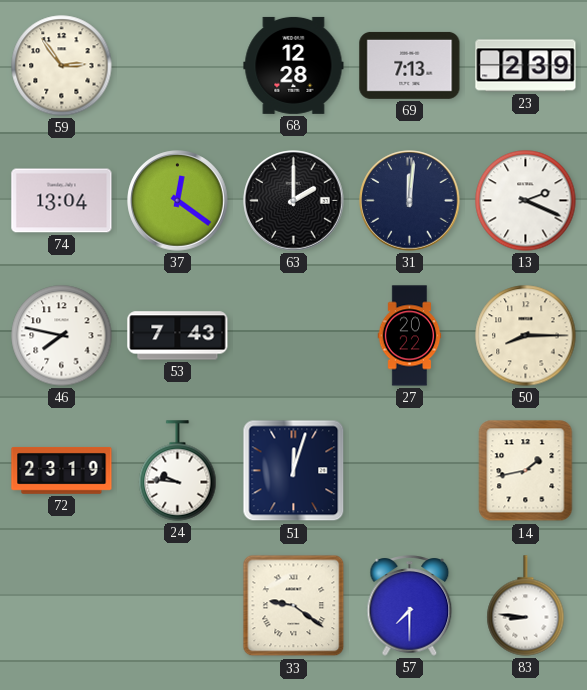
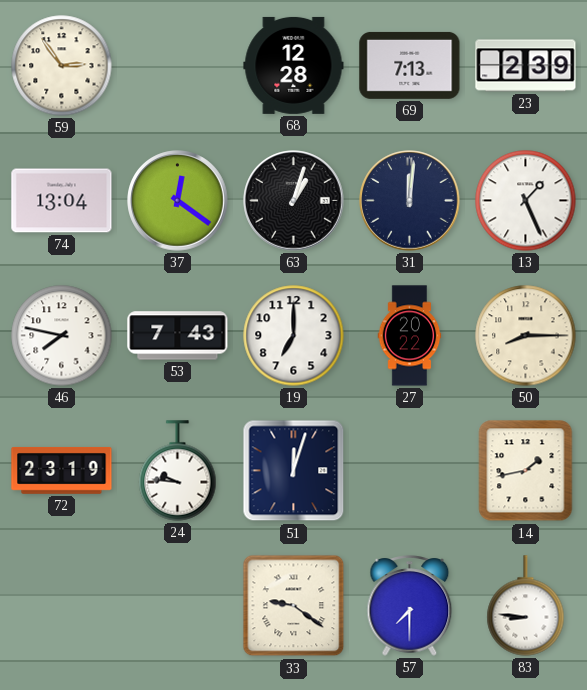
63: 2:00 -> 1:03
13: 2:19 -> 1:26
19: none -> 7:00
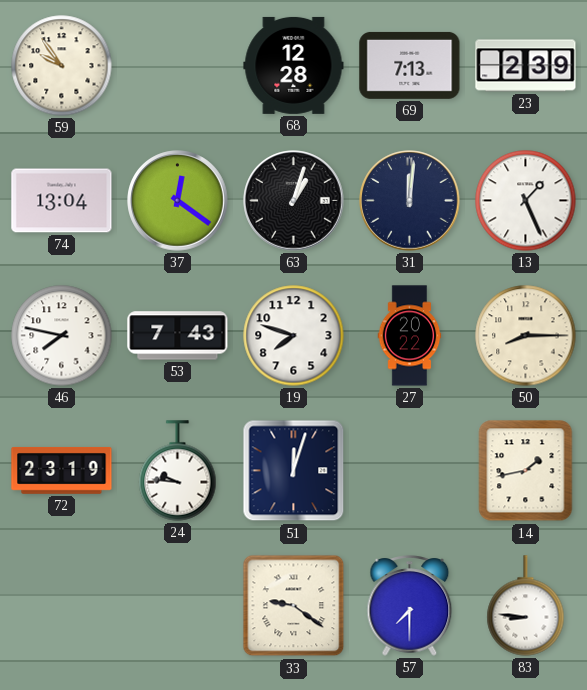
59: 2:54 -> 9:54
19: 7:00 -> 7:48
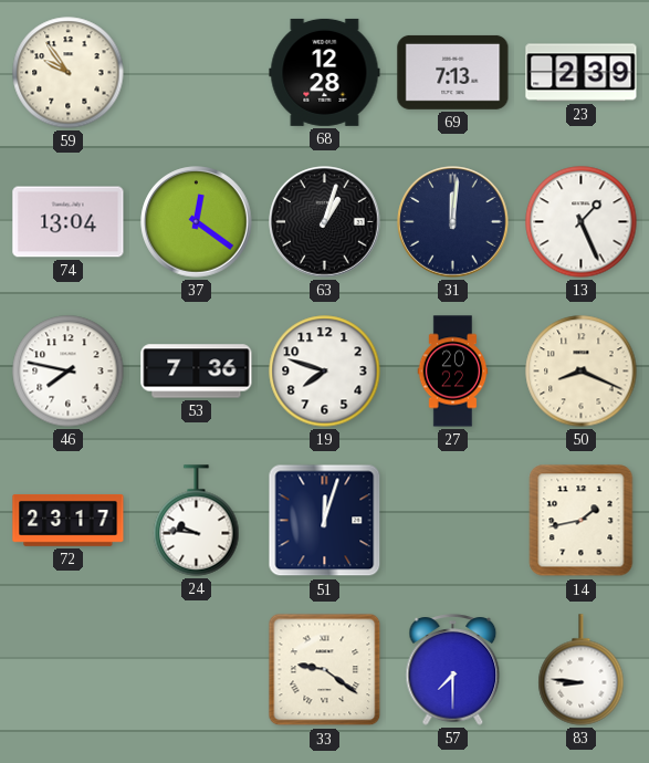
53: 7:43 -> 7:36
50: 8:15 -> 8:19
72: 23:19 -> 23:17
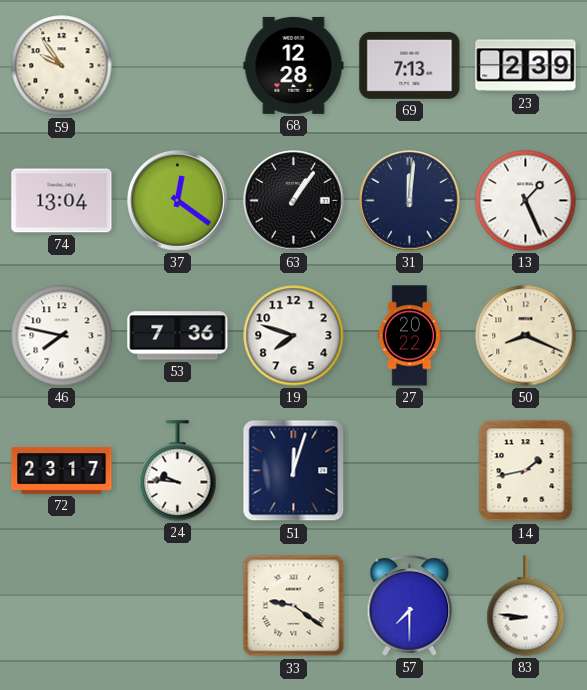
63: 1:03 -> 1:06
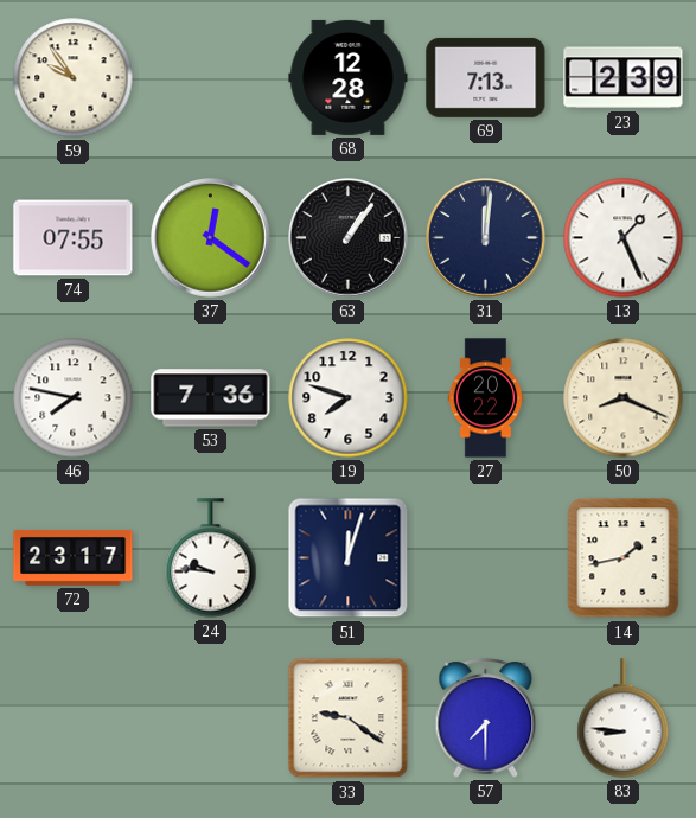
74: 13:04 -> 07:55
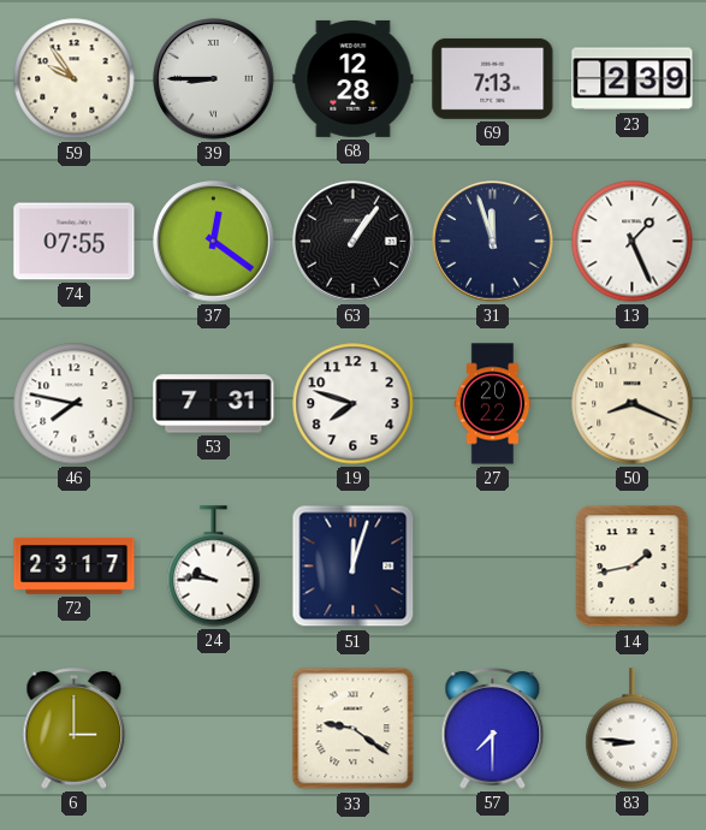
39: none -> 8:45
31: 12:01 -> 11:57
53: 7:36 -> 7:31
6: none -> 3:00
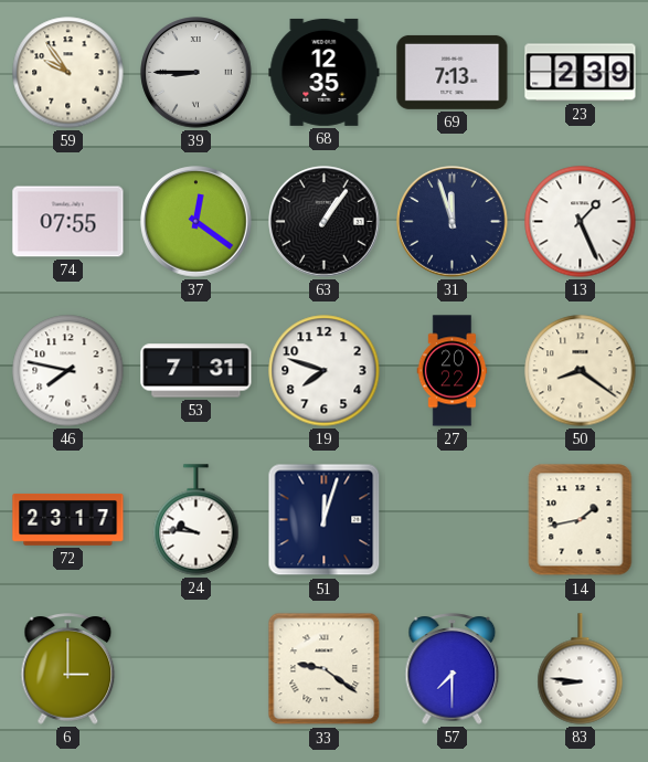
68: 12:28 -> 12:35
50: 8:19 -> 8:21
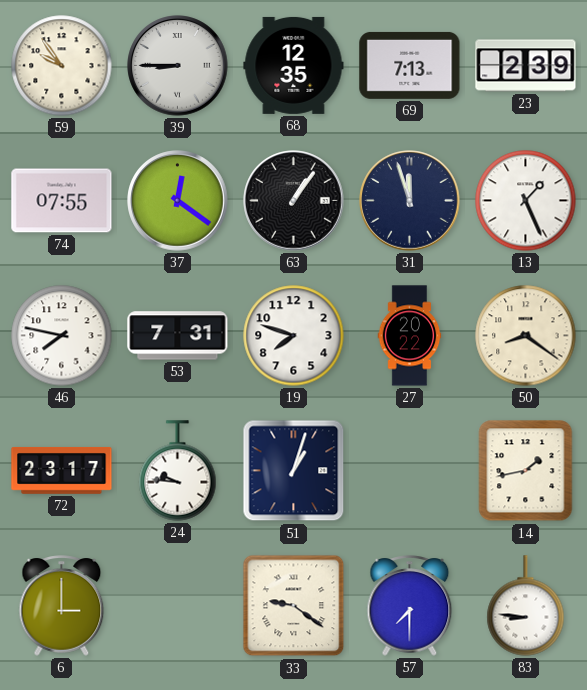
51: 12:03 -> 1:03
